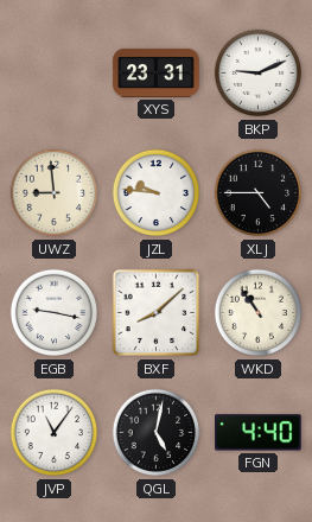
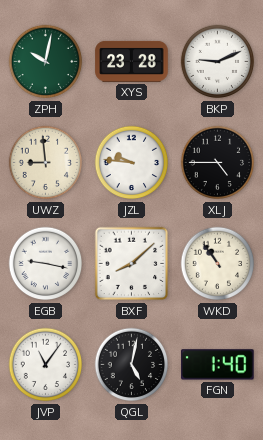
ZPH: none -> 10:02
XYS: 23:31 -> 23:28
FGN: 4:40 -> 1:40
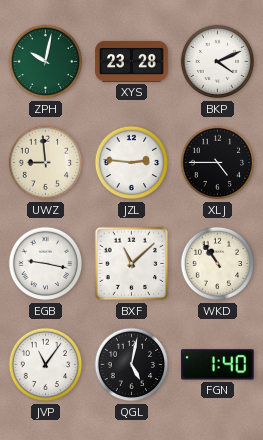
BKP: 9:11 -> 4:11
JZL: 9:46 -> 2:46
BXF: 8:08 -> 11:08
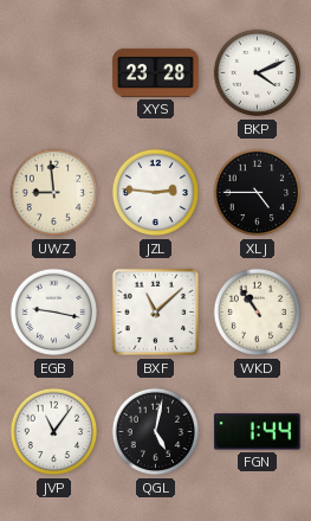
ZPH: 10:02 -> none
FGN: 1:40 -> 1:44
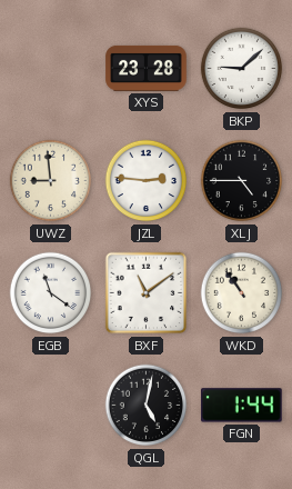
BKP: 4:11 -> 9:08
EGB: 9:17 -> 11:21
BXF: 11:08 -> 11:09
JVP: 11:06 -> none
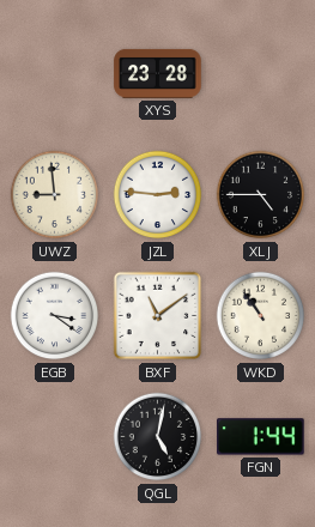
BKP: 9:08 -> none
EGB: 11:21 -> 3:21
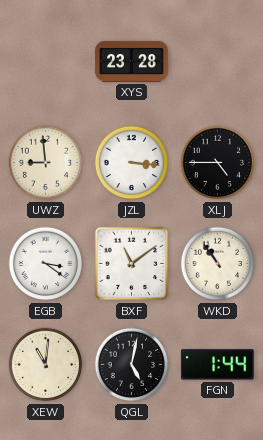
JZL: 2:46 -> 3:16
XEW: none -> 11:01
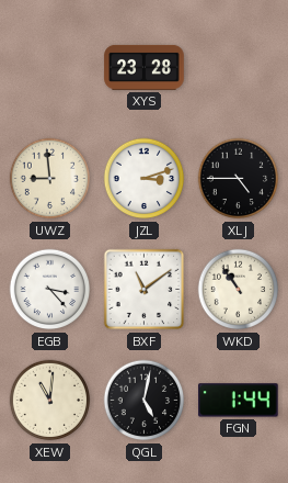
JZL: 3:16 -> 3:12
EGB: 3:21 -> 3:23
